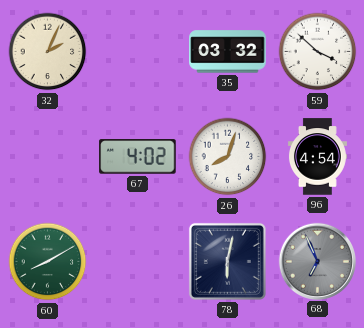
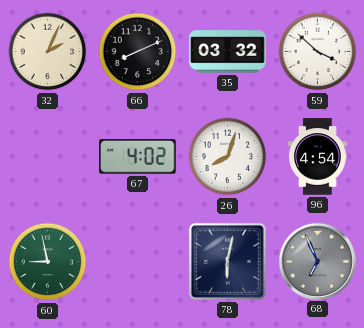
66: none -> 8:11
60: 8:10 -> 8:58
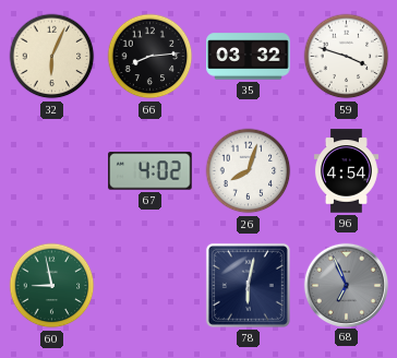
32: 2:04 -> 6:04
66: 8:11 -> 8:14
59: 3:52 -> 3:48
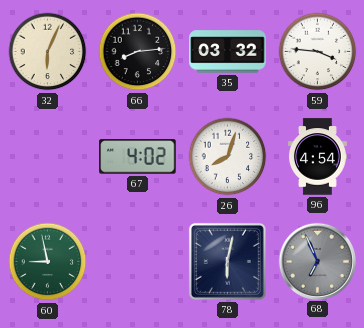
59: 3:48 -> 3:46
